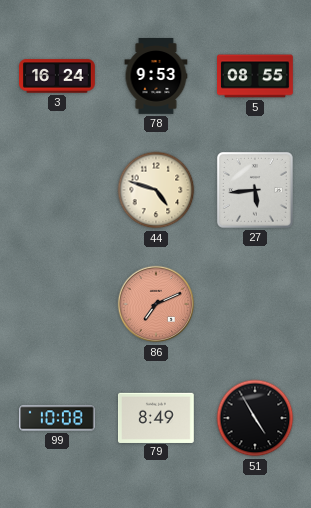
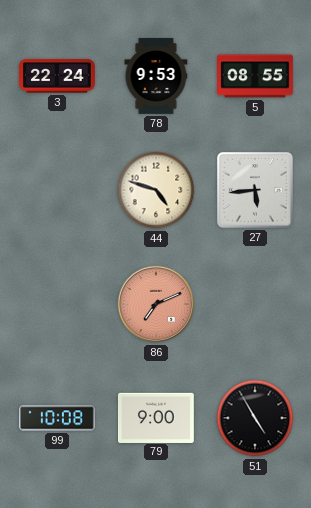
3: 16:24 -> 22:24
79: 8:49 -> 9:00
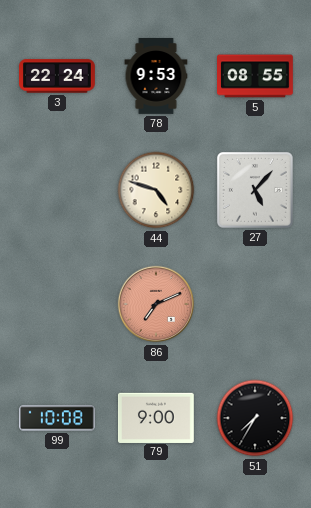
27: 5:44 -> 5:07
51: 4:55 -> 7:35
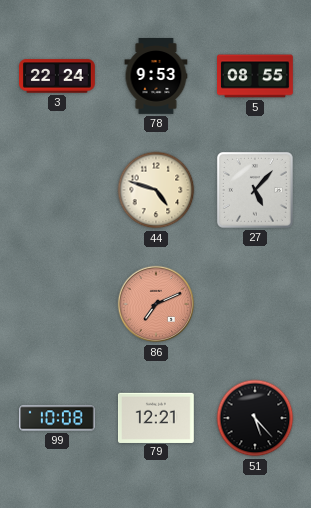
79: 9:00 -> 12:21
51: 7:35 -> 5:23
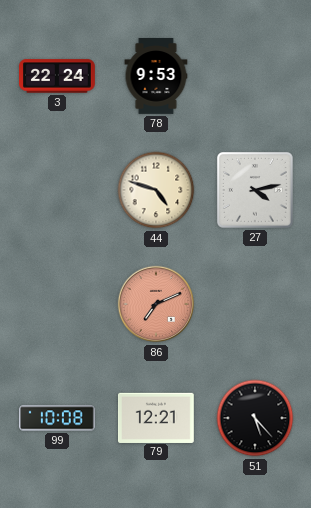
5: 08:55 -> none
27: 5:07 -> 4:13
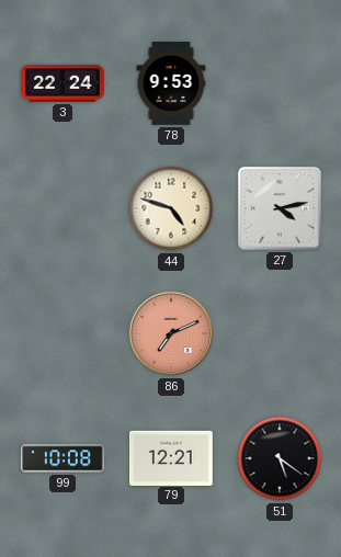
51: 5:23 -> 5:21
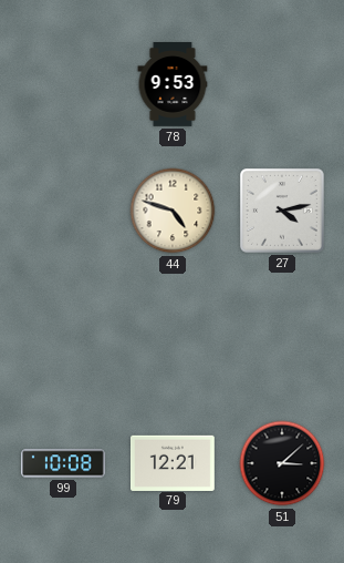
3: 22:24 -> none
86: 7:11 -> none
51: 5:21 -> 3:08
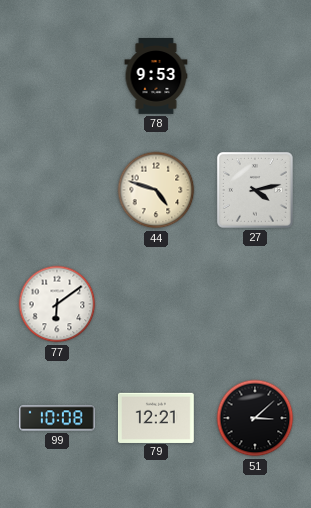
77: none -> 6:09
